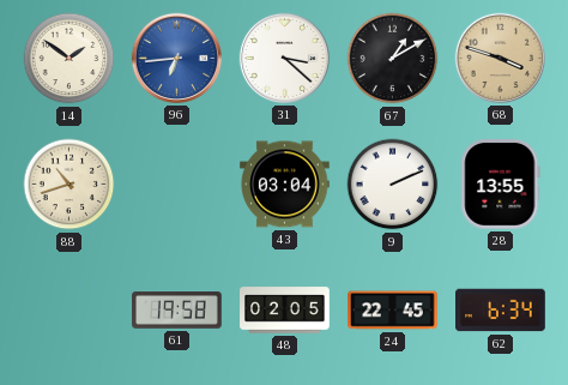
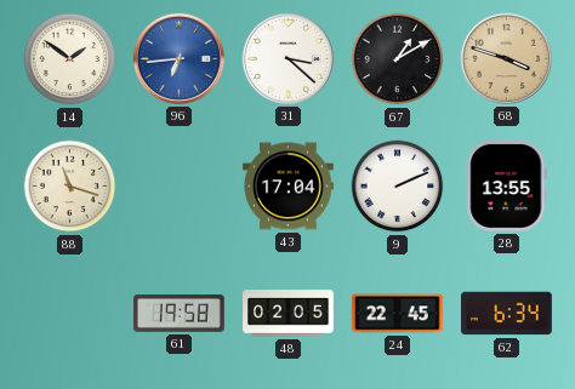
88: 10:42 -> 11:18
43: 03:04 -> 17:04
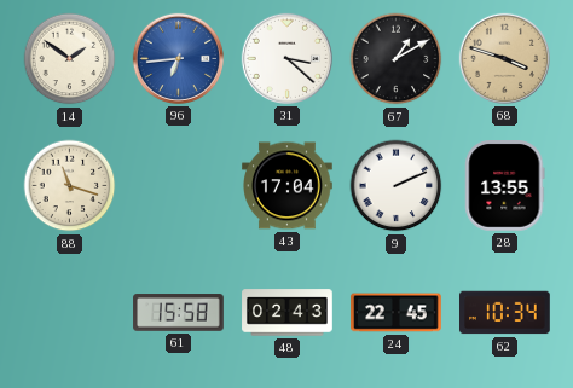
61: 19:58 -> 15:58
48: 02:05 -> 02:43
62: 6:34 -> 10:34
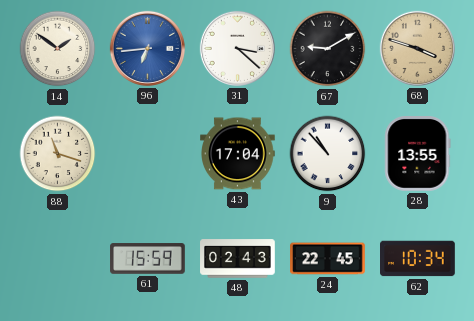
67: 1:10 -> 9:10
9: 2:11 -> 10:53
61: 15:58 -> 15:59
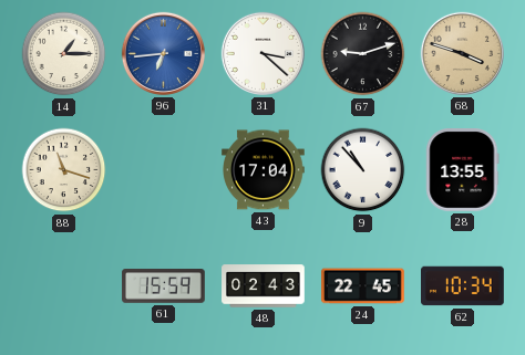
14: 1:51 -> 1:15
67: 9:10 -> 9:12
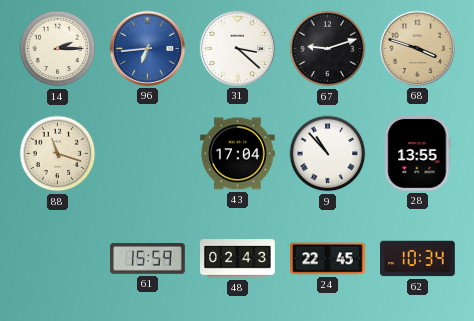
14: 1:15 -> 2:15
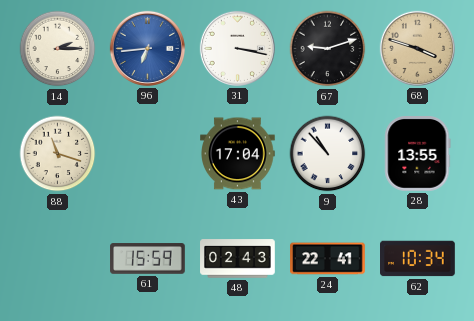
31: 3:22 -> 3:17
24: 22:45 -> 22:41
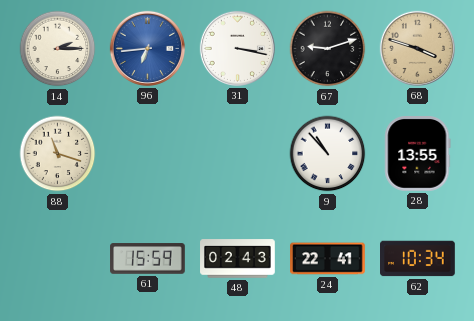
43: 17:04 -> none
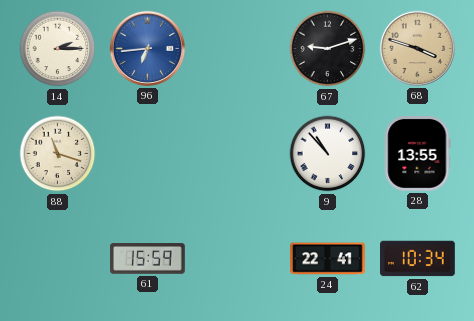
31: 3:17 -> none
48: 02:43 -> none
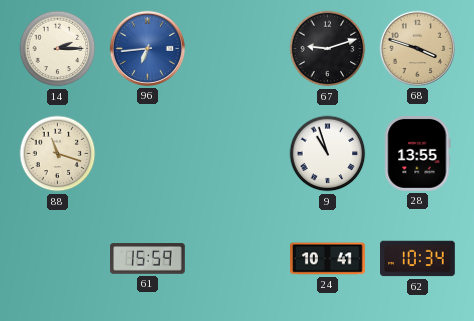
9: 10:53 -> 10:57
24: 22:41 -> 10:41
